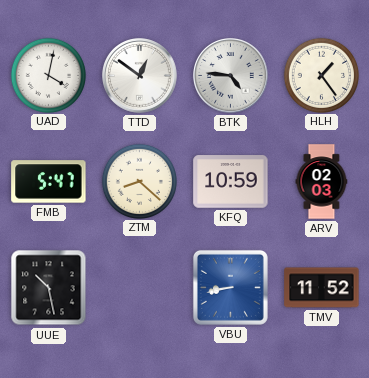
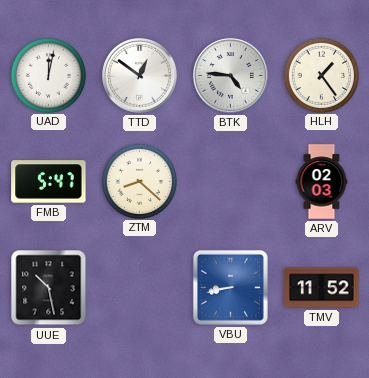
UAD: 4:02 -> 12:02
KFQ: 10:59 -> none
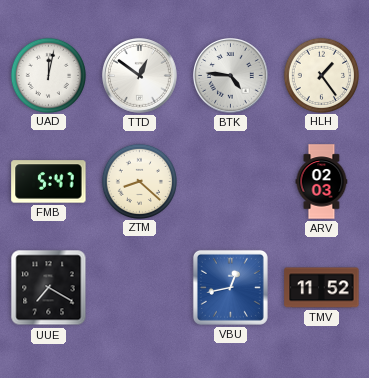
UUE: 10:28 -> 7:20
VBU: 8:43 -> 12:43
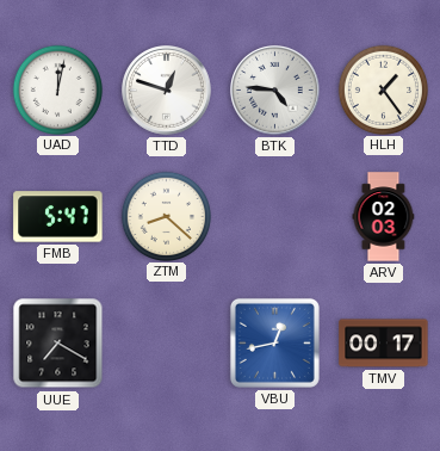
TTD: 12:51 -> 12:48
TMV: 11:52 -> 00:17
